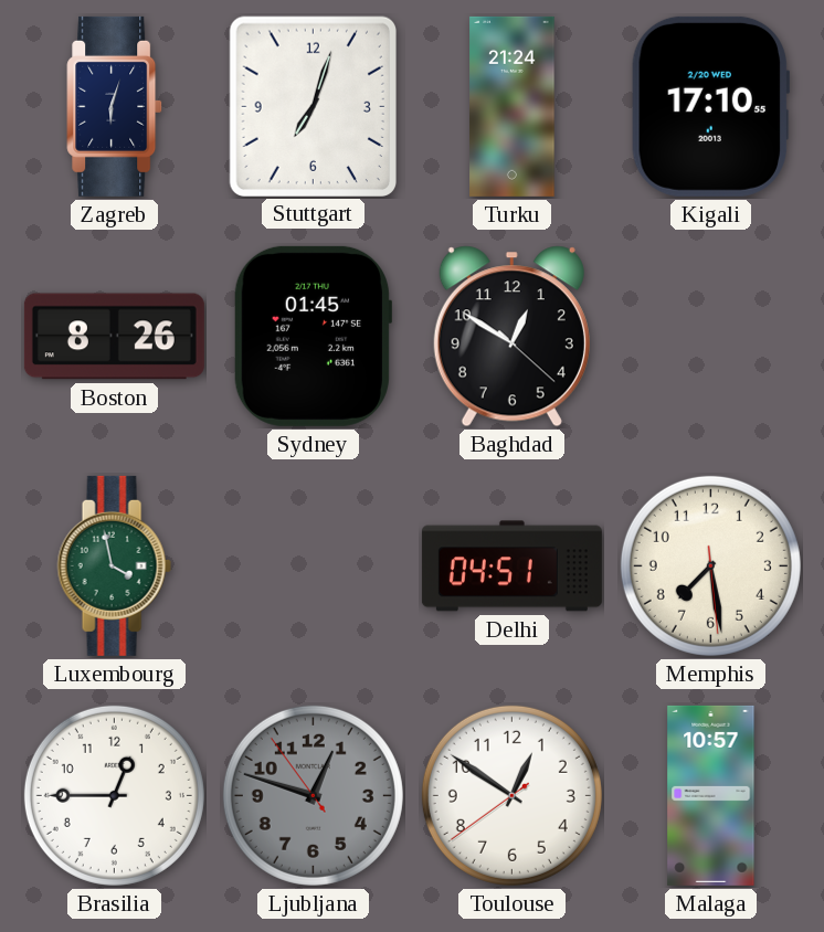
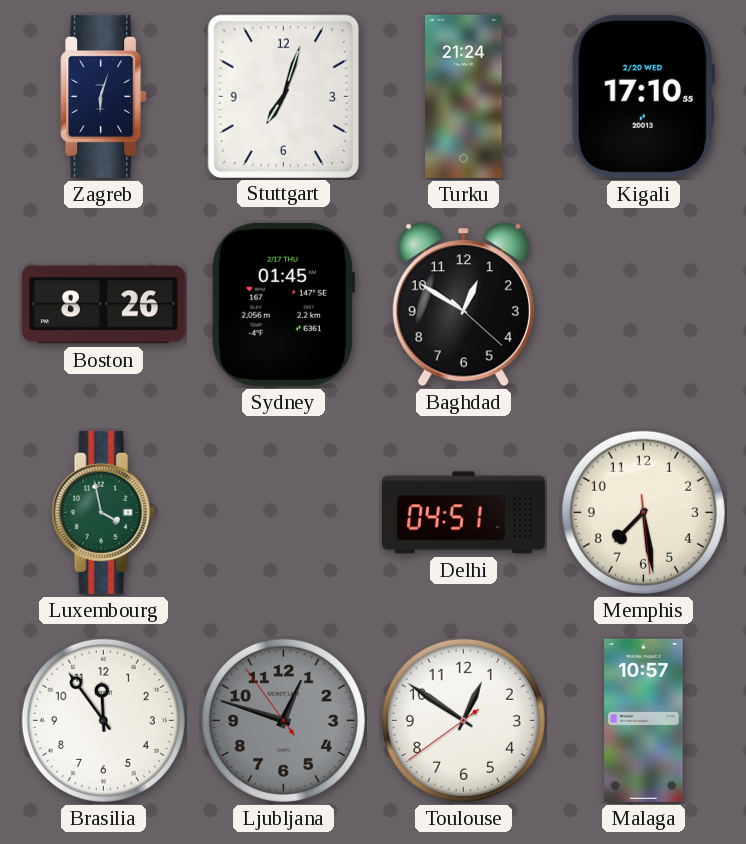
Brasilia: 12:45 -> 11:54
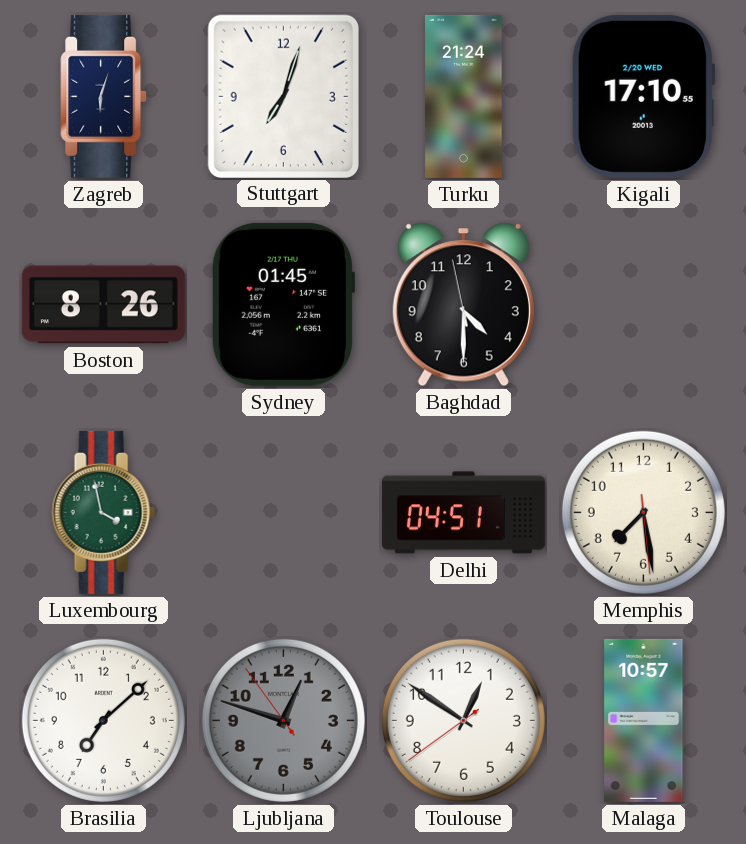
Baghdad: 12:50 -> 4:29
Brasilia: 11:54 -> 7:08
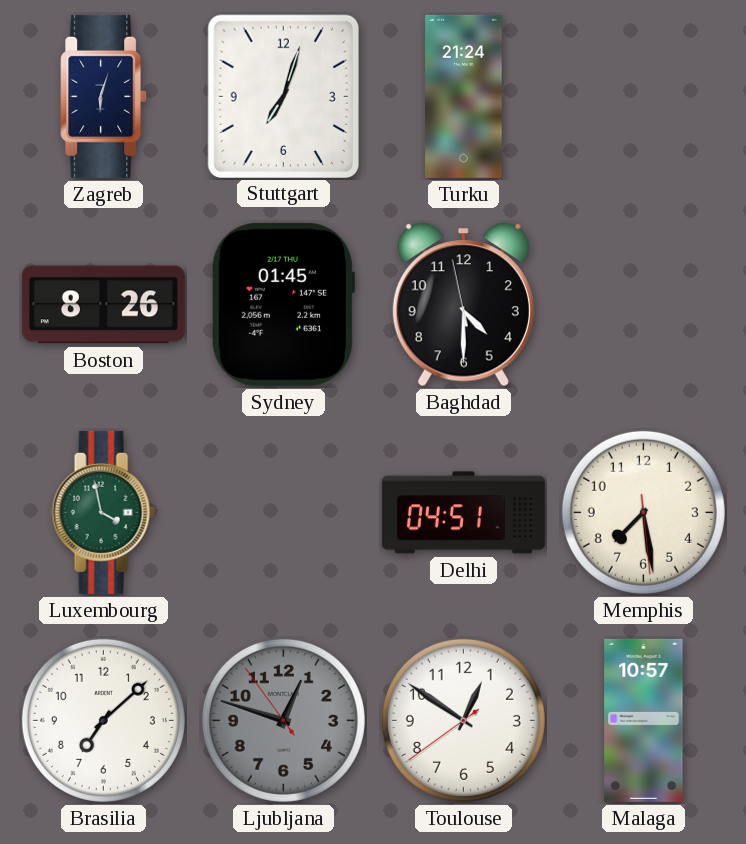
Kigali: 17:10 -> none
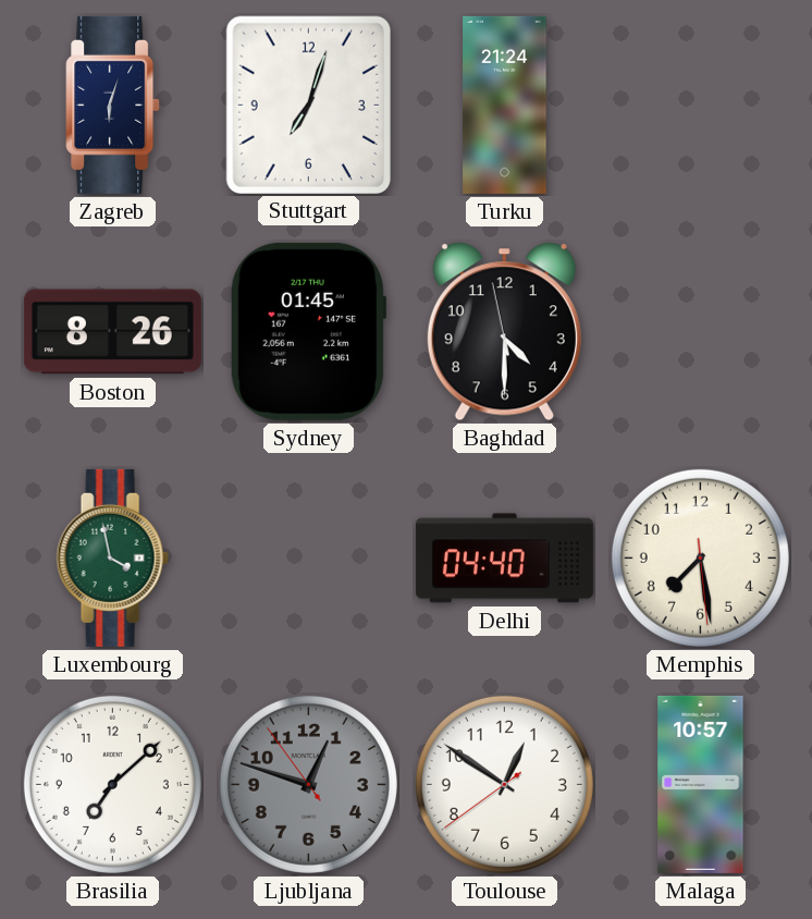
Delhi: 04:51 -> 04:40
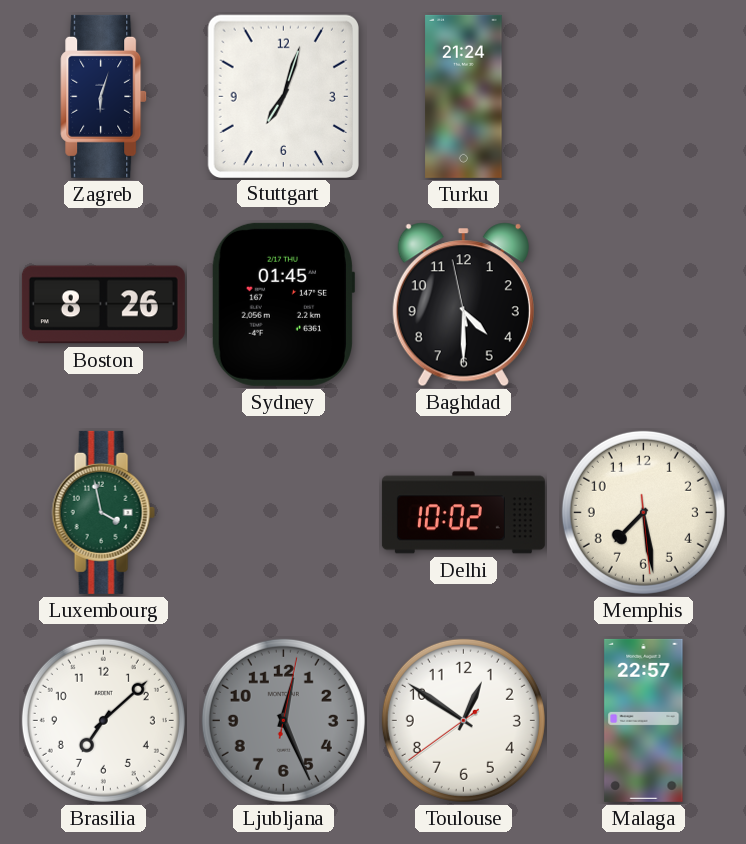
Delhi: 04:40 -> 10:02
Ljubljana: 12:47 -> 12:26
Malaga: 10:57 -> 22:57
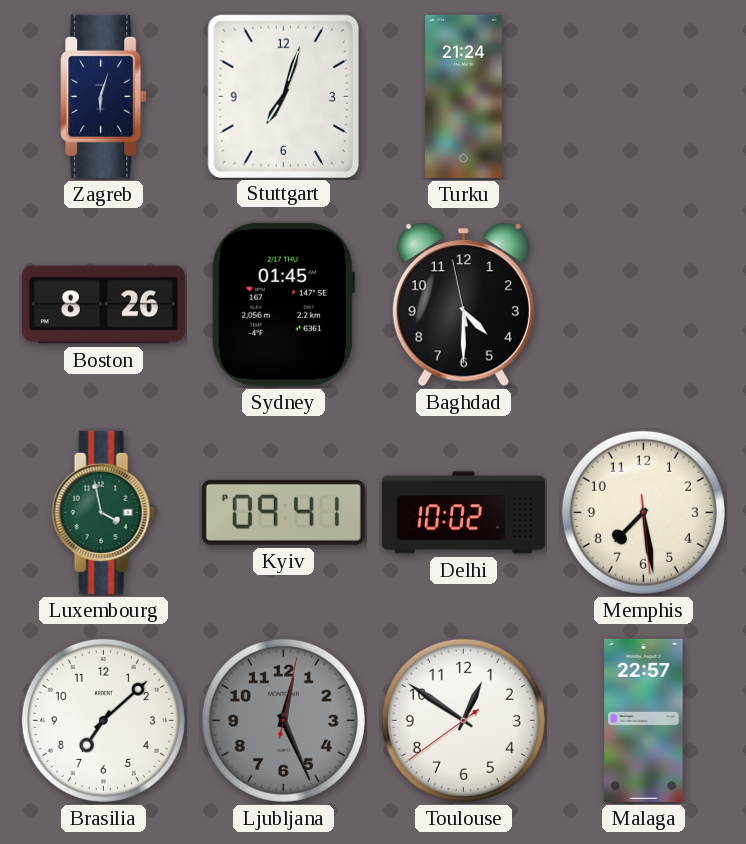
Kyiv: none -> 09:41
